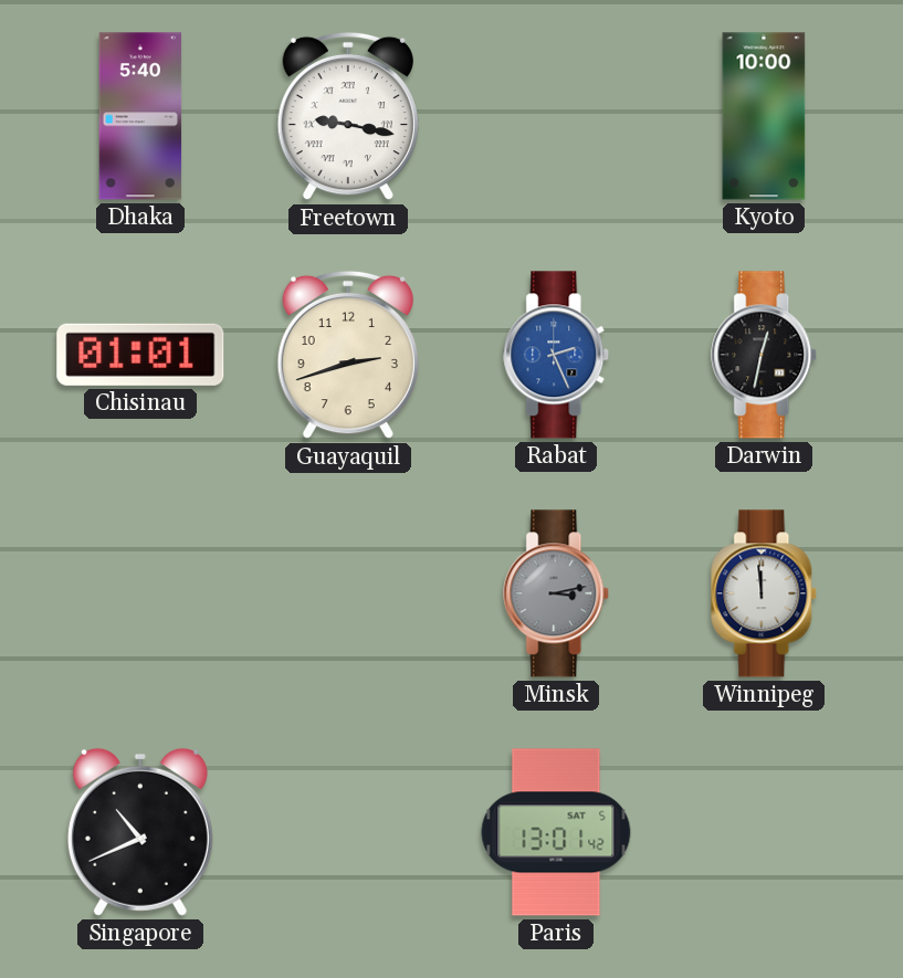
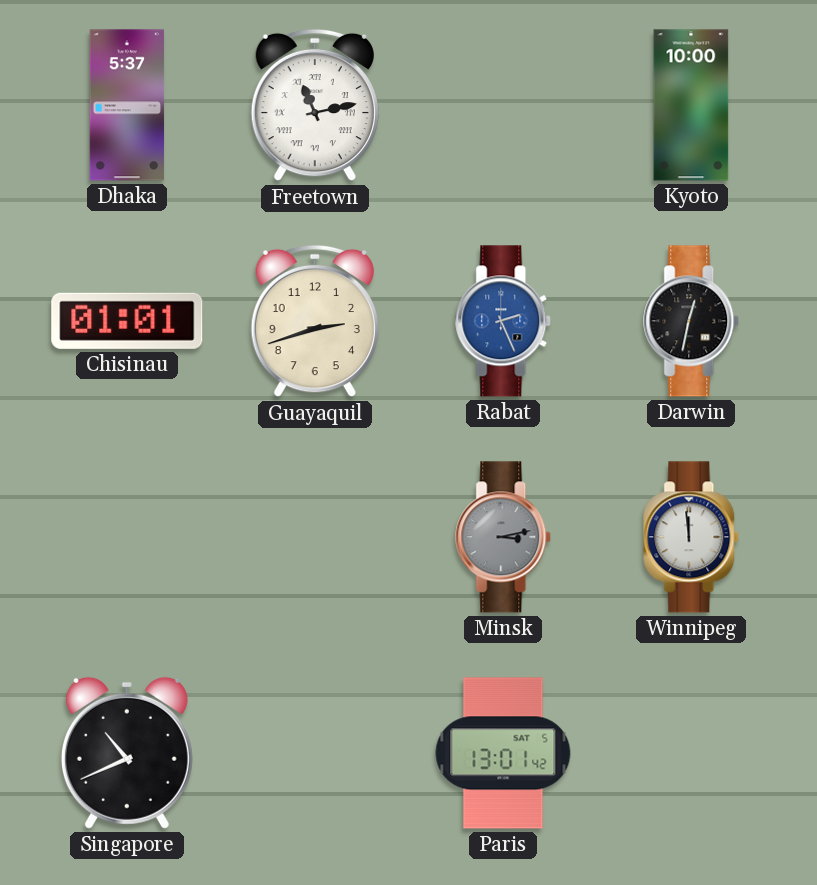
Dhaka: 5:40 -> 5:37
Freetown: 9:17 -> 11:13
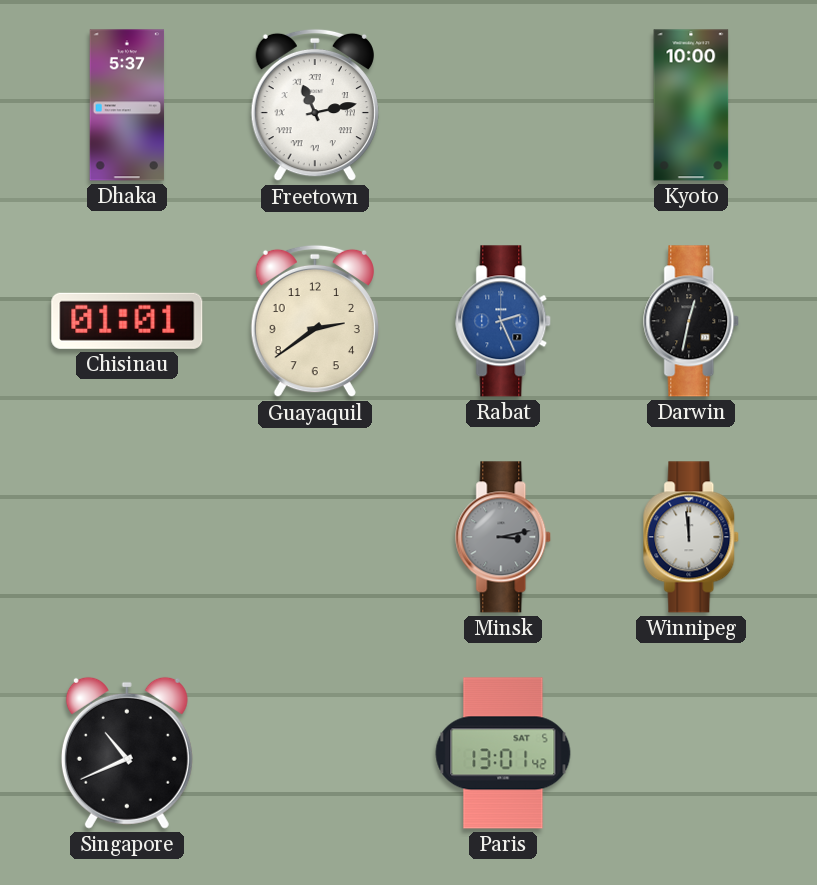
Guayaquil: 2:42 -> 2:39
